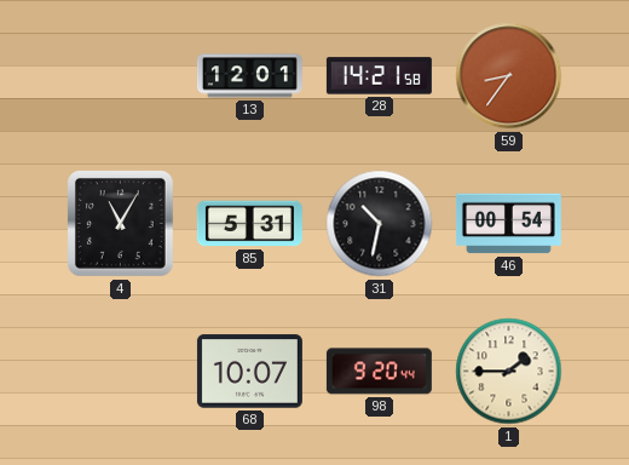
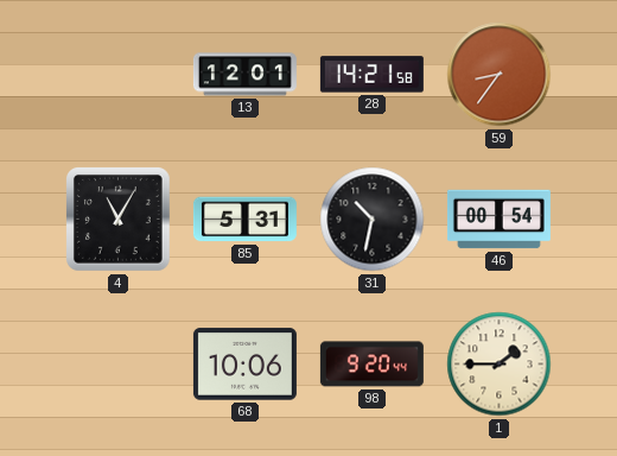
68: 10:07 -> 10:06
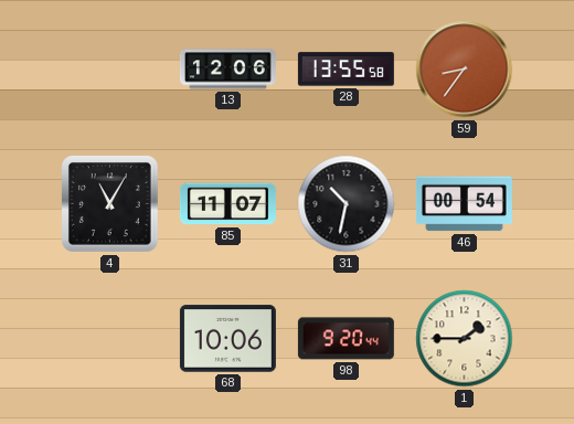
13: 12:01 -> 12:06
28: 14:21 -> 13:55
85: 5:31 -> 11:07
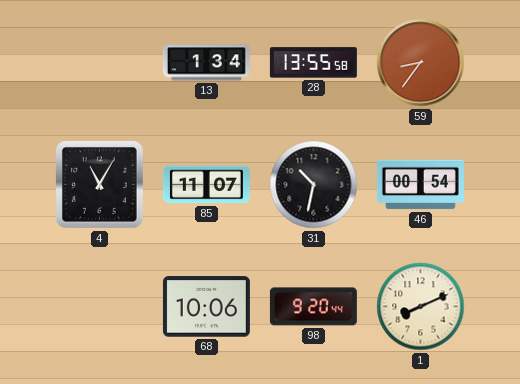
13: 12:06 -> 1:34
1: 1:45 -> 8:11
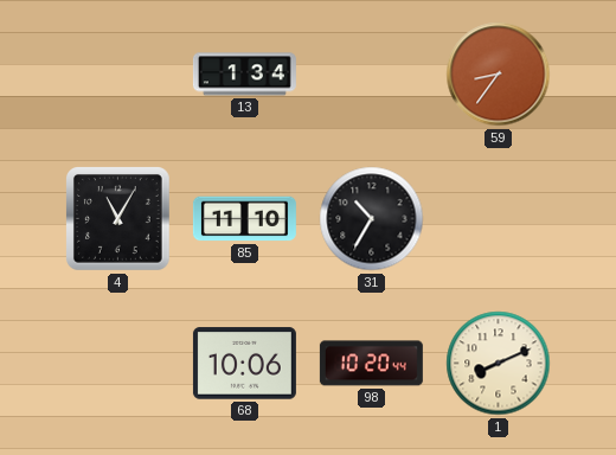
28: 13:55 -> none
85: 11:07 -> 11:10
31: 10:32 -> 10:35
46: 00:54 -> none
98: 9:20 -> 10:20
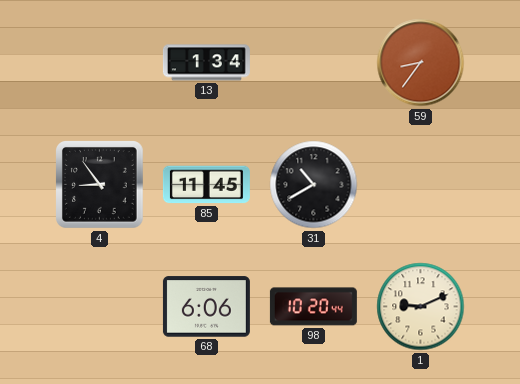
4: 11:05 -> 8:54
85: 11:10 -> 11:45
31: 10:35 -> 10:40
68: 10:06 -> 6:06
1: 8:11 -> 9:11
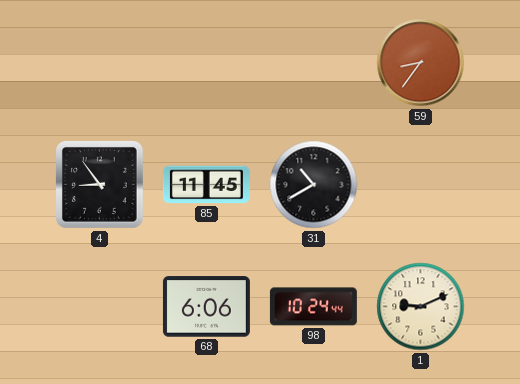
13: 1:34 -> none
98: 10:20 -> 10:24
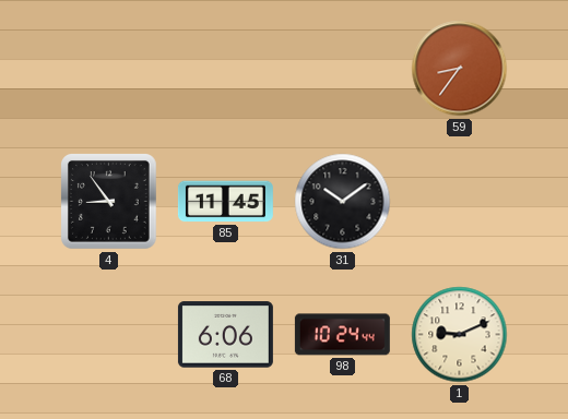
31: 10:40 -> 10:09
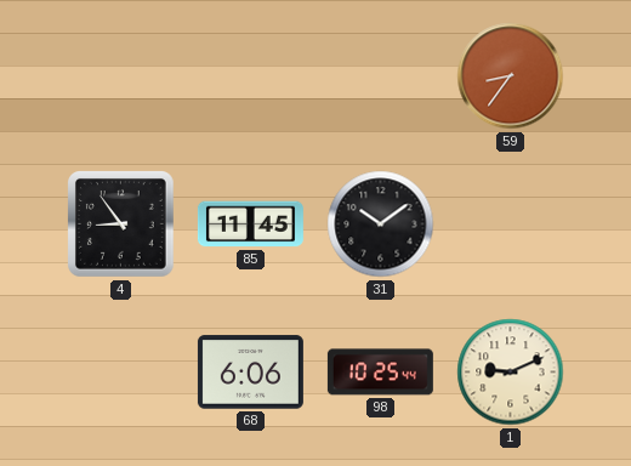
98: 10:24 -> 10:25
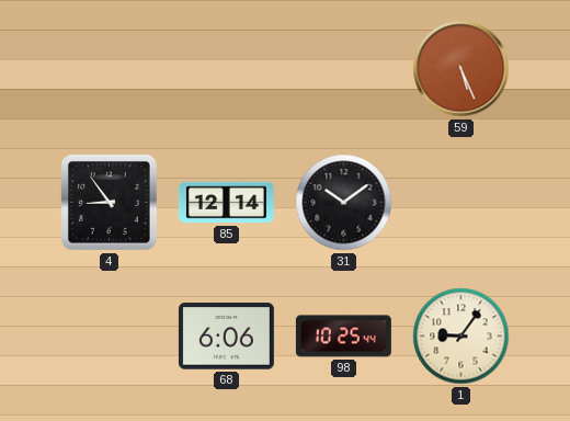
59: 8:36 -> 5:26
85: 11:45 -> 12:14
1: 9:11 -> 9:06
